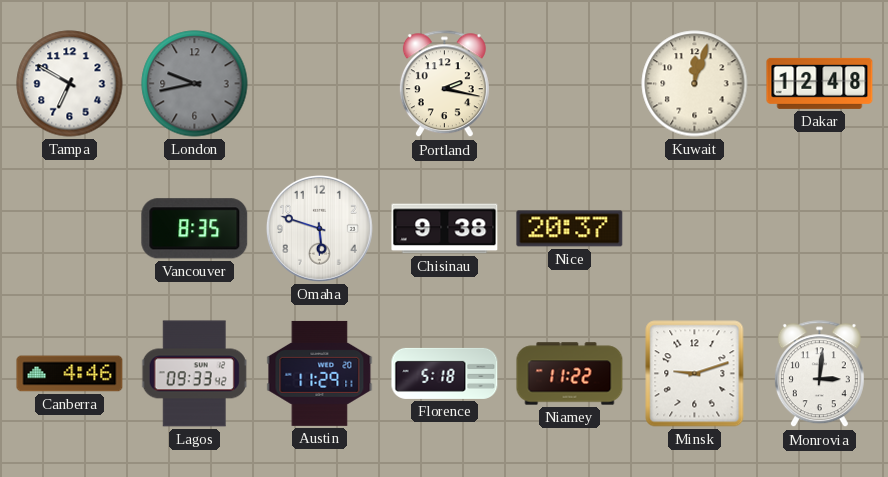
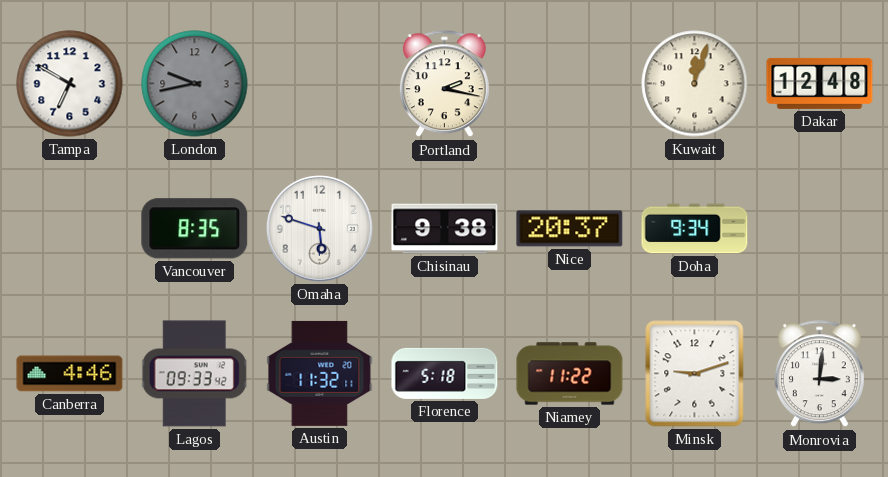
Doha: none -> 9:34
Austin: 11:29 -> 11:32
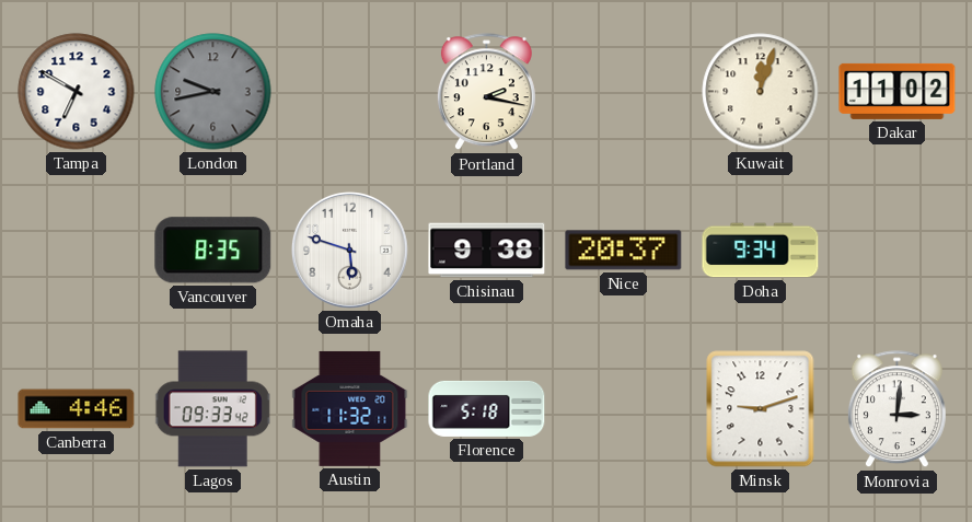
Dakar: 12:48 -> 11:02
Niamey: 11:22 -> none
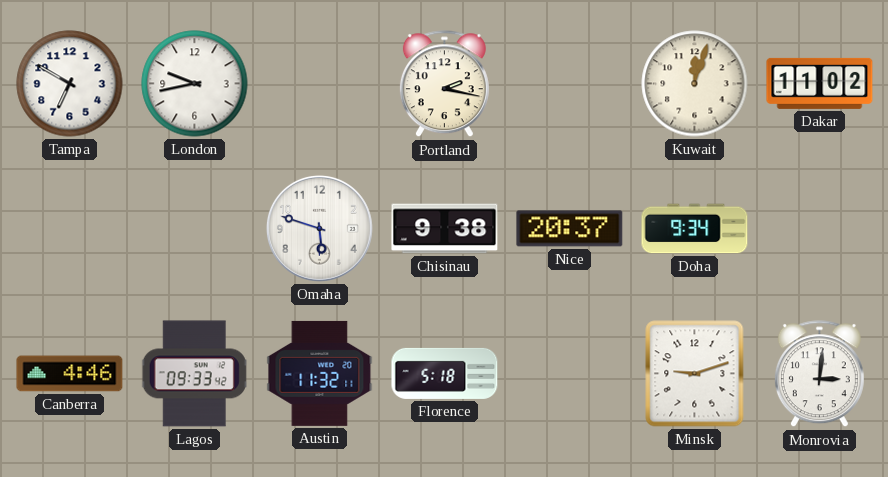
London dial: grey -> white
Vancouver: 8:35 -> none
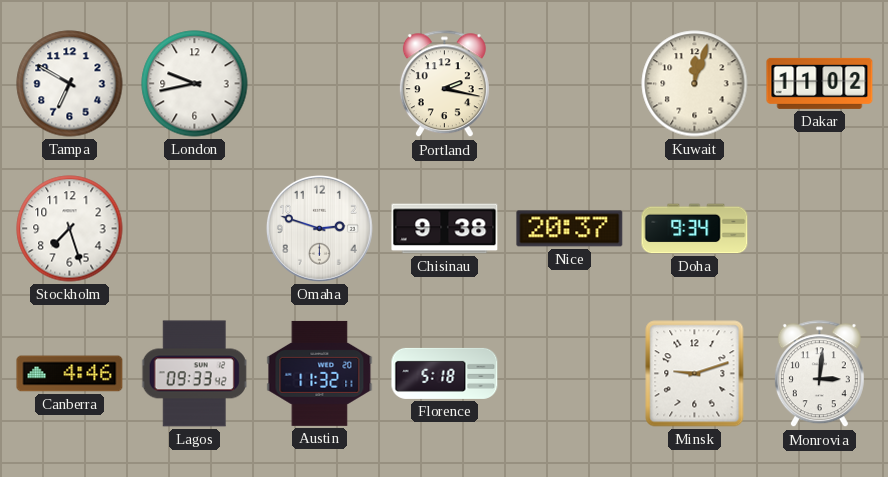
Stockholm: none -> 7:27
Omaha: 5:48 -> 2:48
